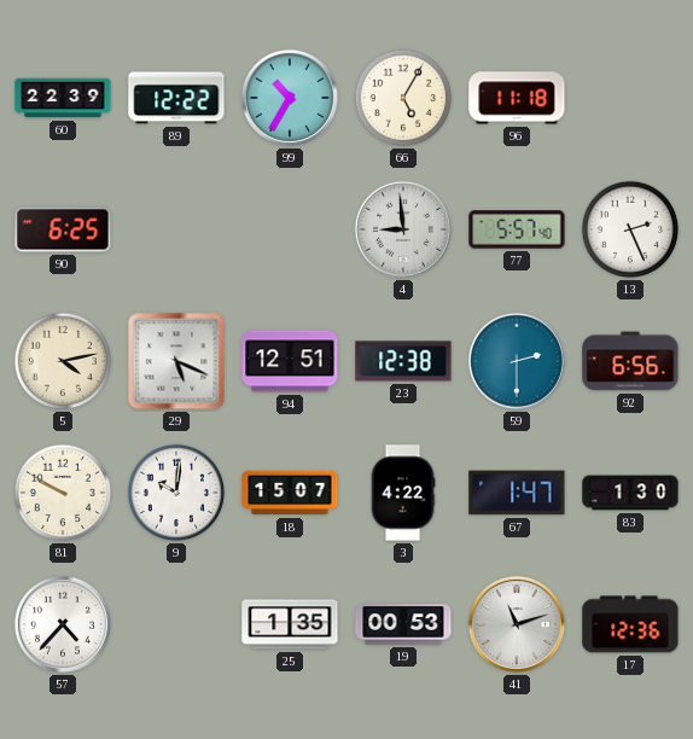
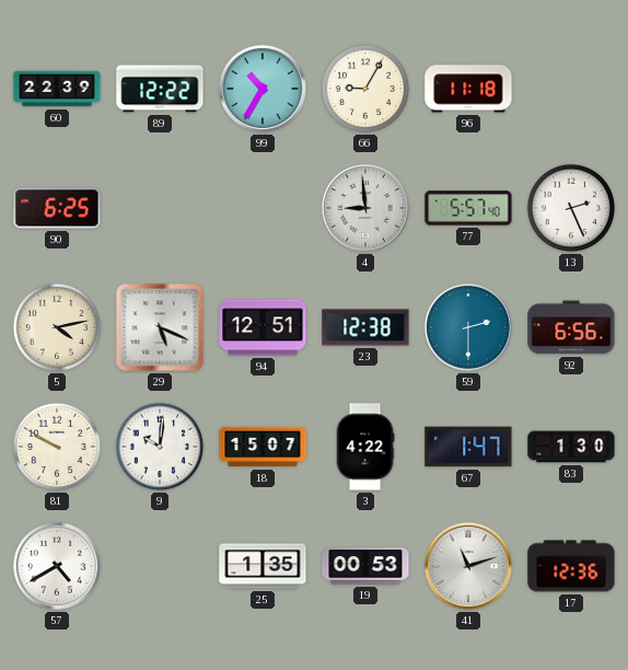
66: 5:05 -> 9:05
57: 4:37 -> 4:40
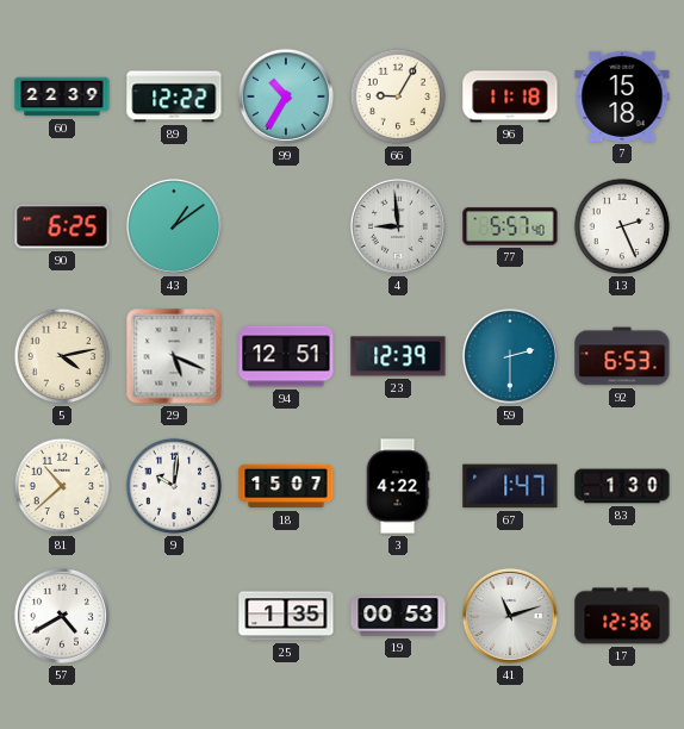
7: none -> 15:18
43: none -> 1:09
23: 12:38 -> 12:39
92: 6:56 -> 6:53
81: 9:50 -> 10:38
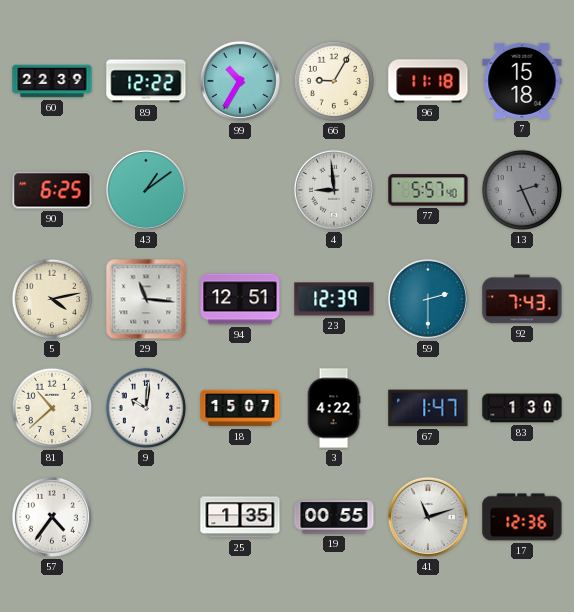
13 dial: white -> grey
29: 5:19 -> 11:16
92: 6:53 -> 7:43
57: 4:40 -> 4:36
19: 00:53 -> 00:55
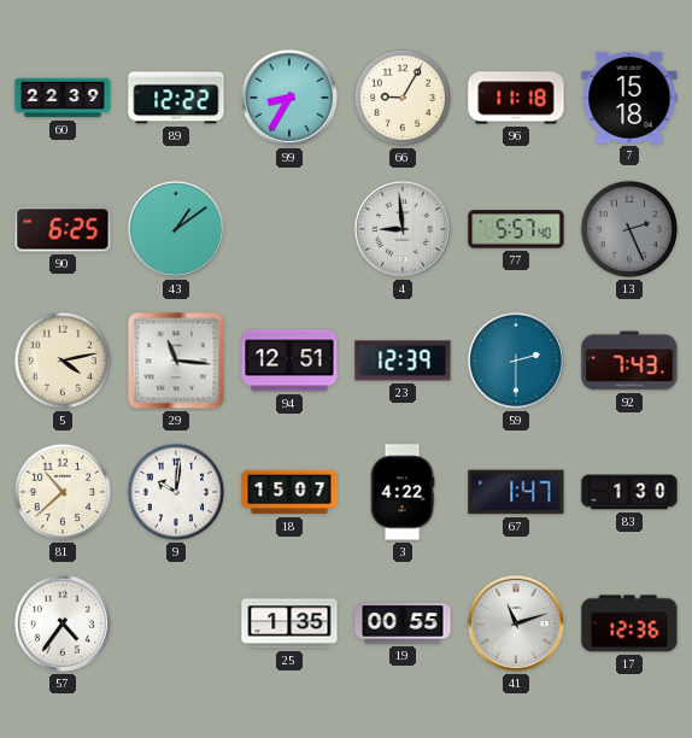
99: 10:35 -> 8:35
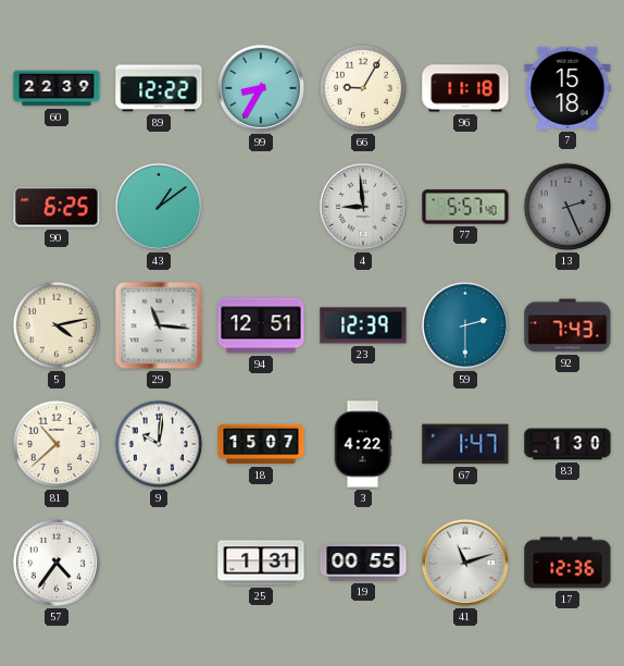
25: 1:35 -> 1:31
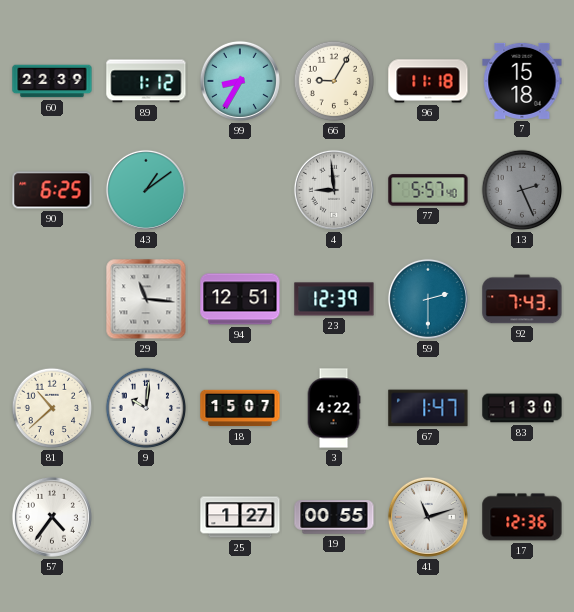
89: 12:22 -> 1:12
5: 4:13 -> none
25: 1:31 -> 1:27
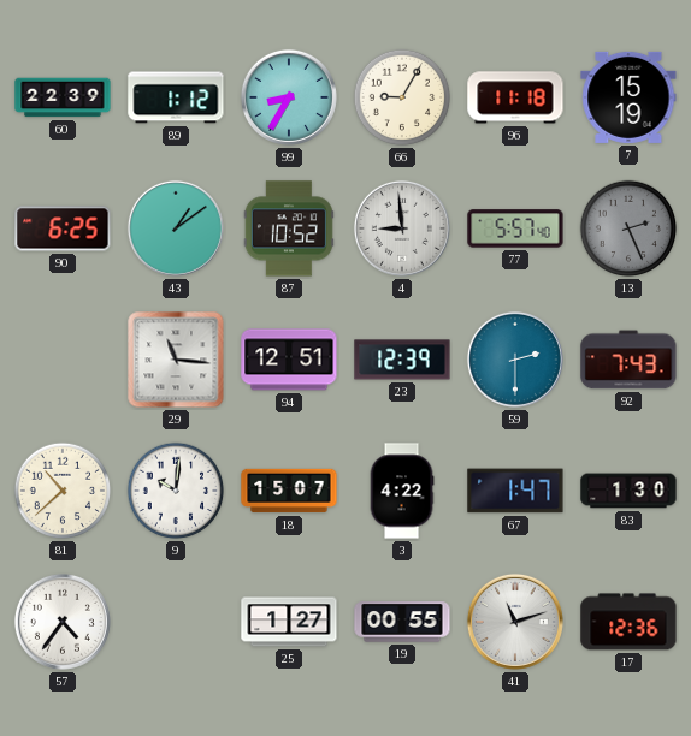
7: 15:18 -> 15:19
87: none -> 10:52
